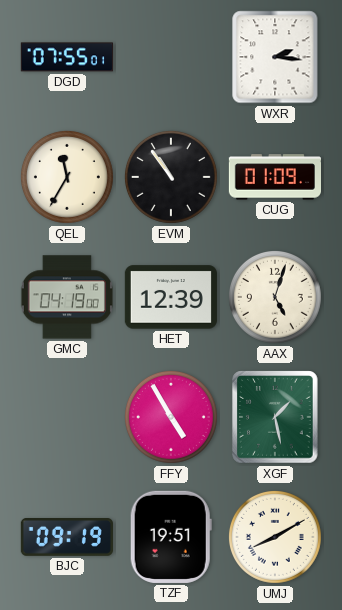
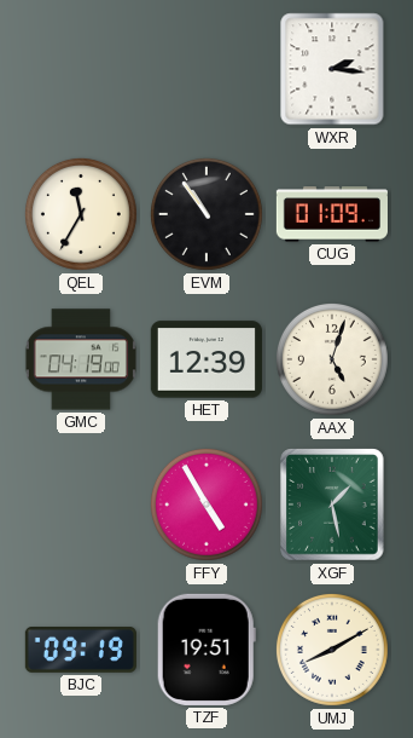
DGD: 07:55 -> none
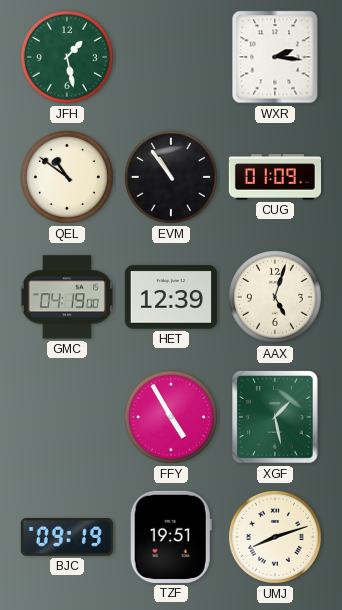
JFH: none -> 1:28
QEL: 11:35 -> 10:51
UMJ: 8:10 -> 8:12
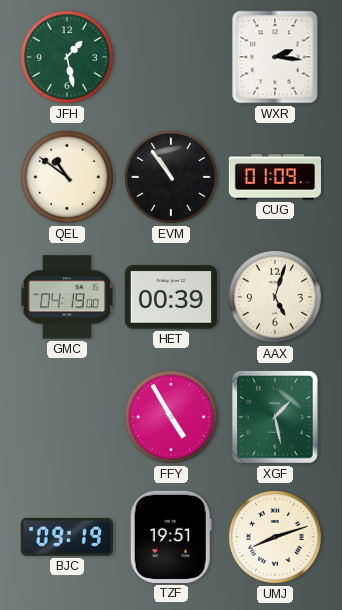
HET: 12:39 -> 00:39
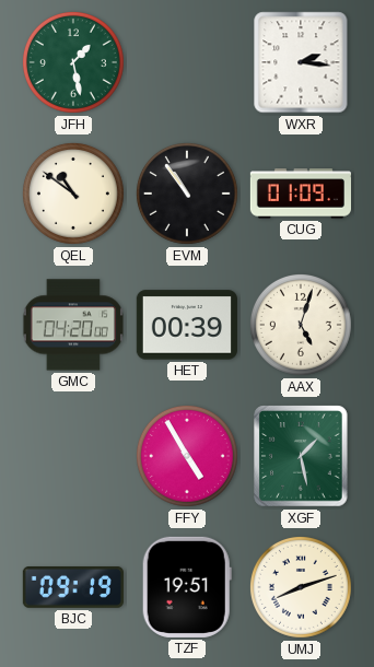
GMC: 04:19 -> 04:20
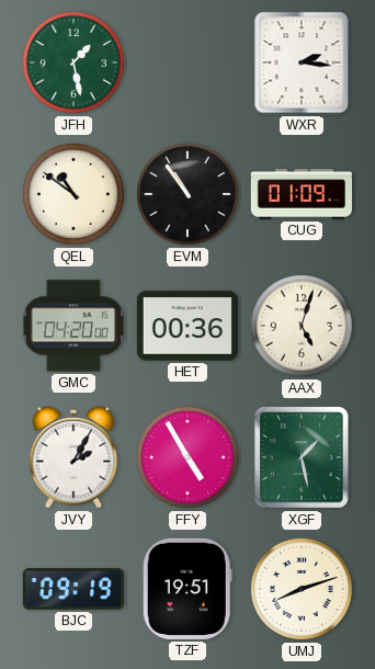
HET: 00:39 -> 00:36
JVY: none -> 2:05
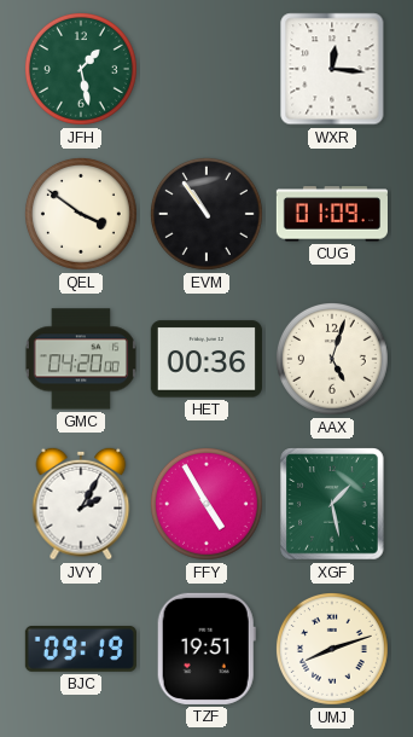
WXR: 2:16 -> 12:16
QEL: 10:51 -> 3:51
